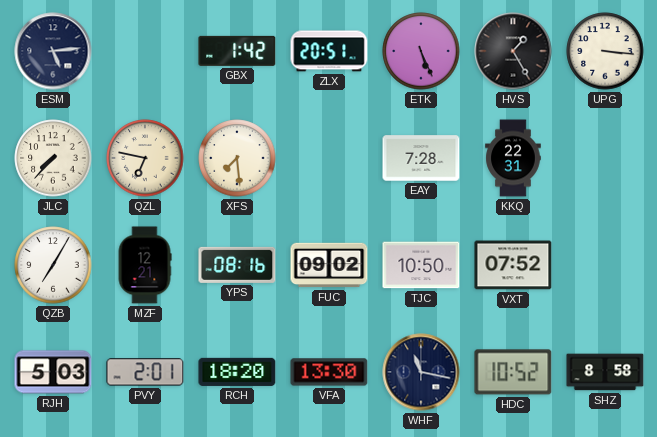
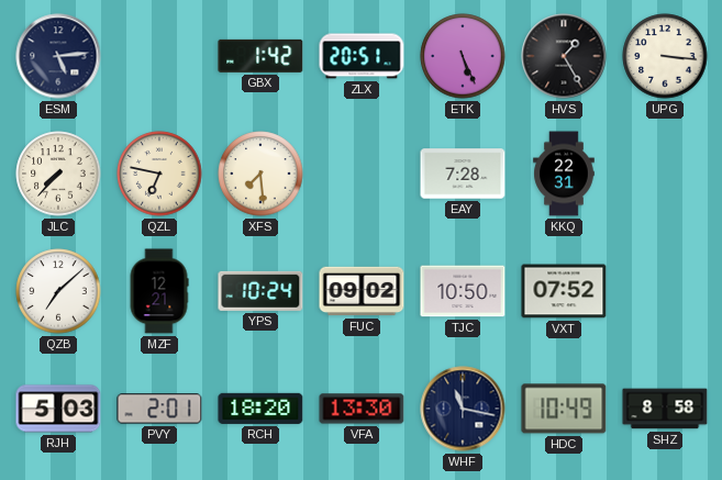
QZB: 7:05 -> 7:08
YPS: 08:16 -> 10:24
HDC: 10:52 -> 10:49
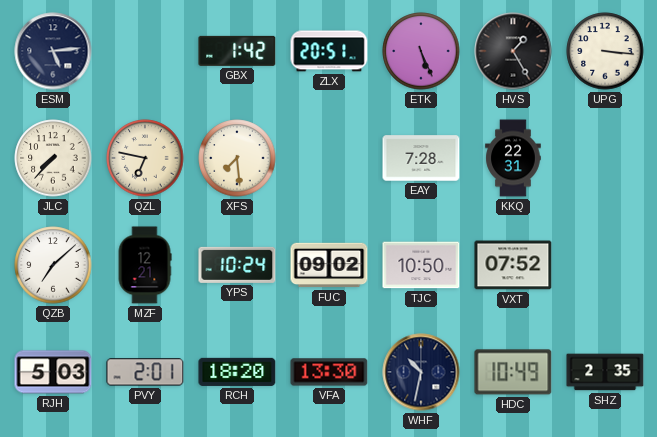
WHF: 11:17 -> 10:32
SHZ: 8:58 -> 2:35
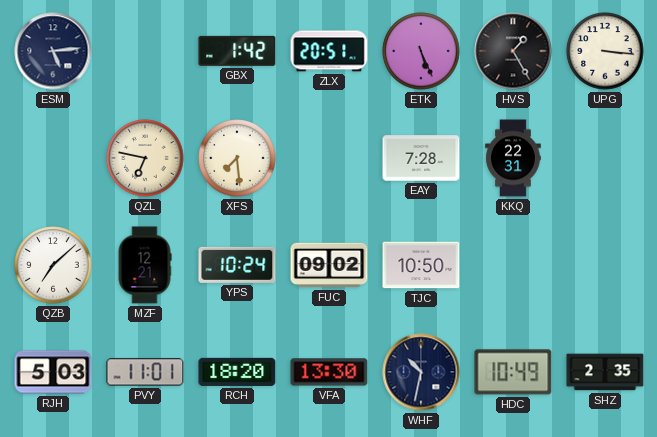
JLC: 7:37 -> none
VXT: 07:52 -> none
PVY: 2:01 -> 11:01
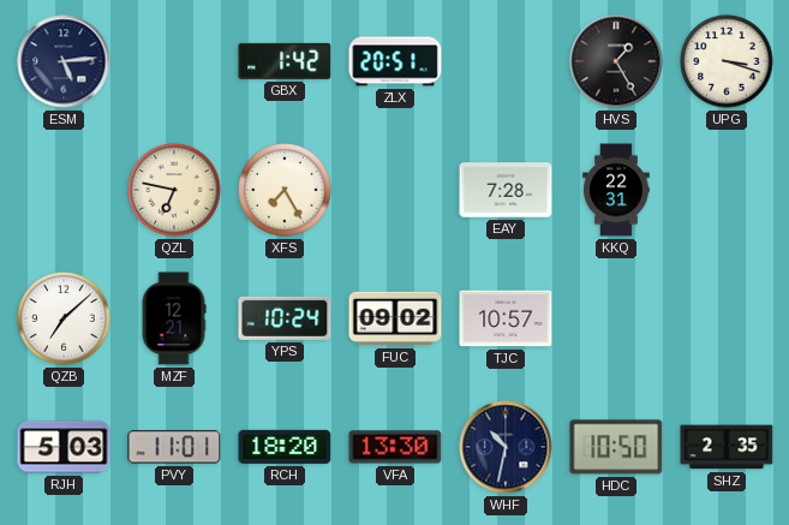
ETK: 5:26 -> none
UPG: 3:16 -> 3:18
XFS: 7:29 -> 7:25
TJC: 10:50 -> 10:57
HDC: 10:49 -> 10:50
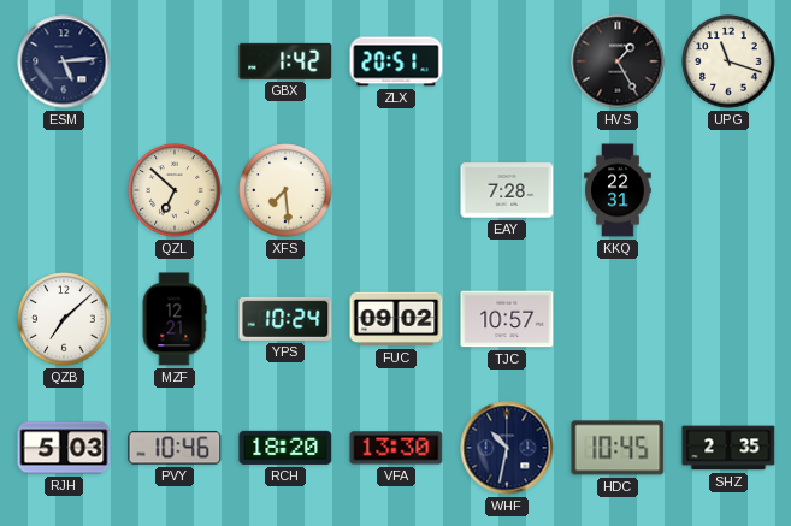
UPG: 3:18 -> 11:18
QZL: 6:47 -> 6:52
XFS: 7:25 -> 7:29
PVY: 11:01 -> 10:46
HDC: 10:50 -> 10:45
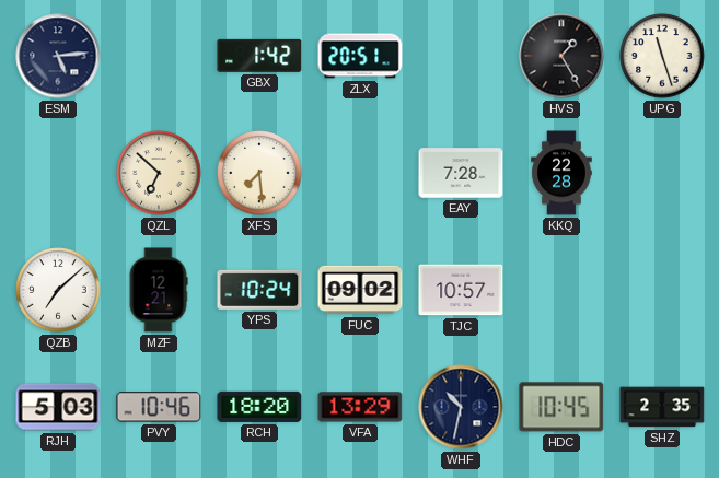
UPG: 11:18 -> 11:27
KKQ: 22:31 -> 22:28
VFA: 13:30 -> 13:29
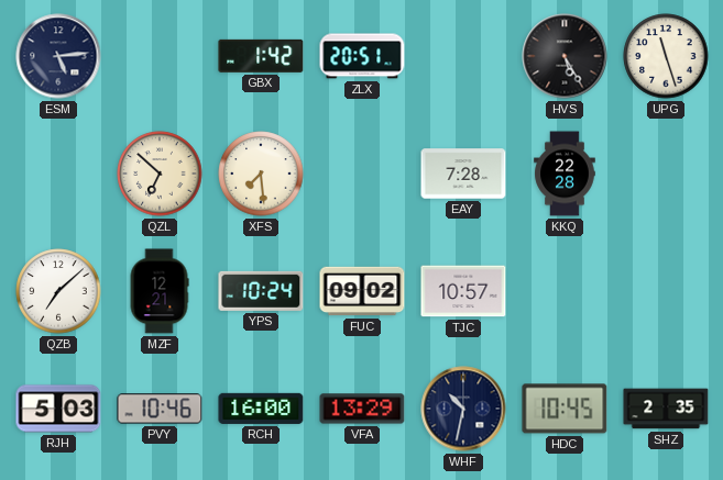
HVS: 1:25 -> 5:25
RCH: 18:20 -> 16:00
